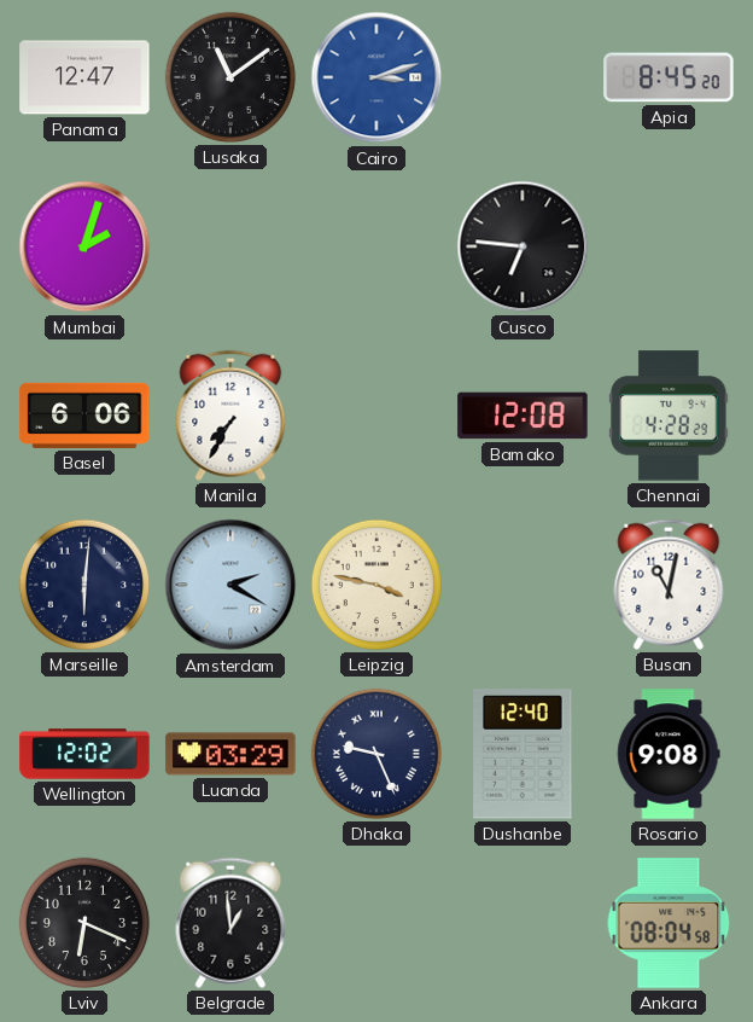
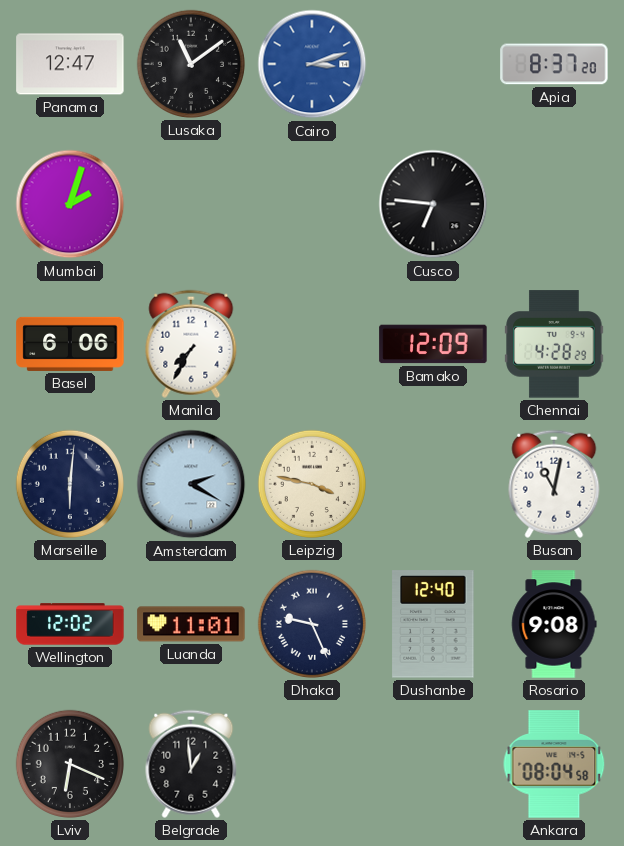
Apia: 8:45 -> 8:37
Bamako: 12:08 -> 12:09
Luanda: 03:29 -> 11:01
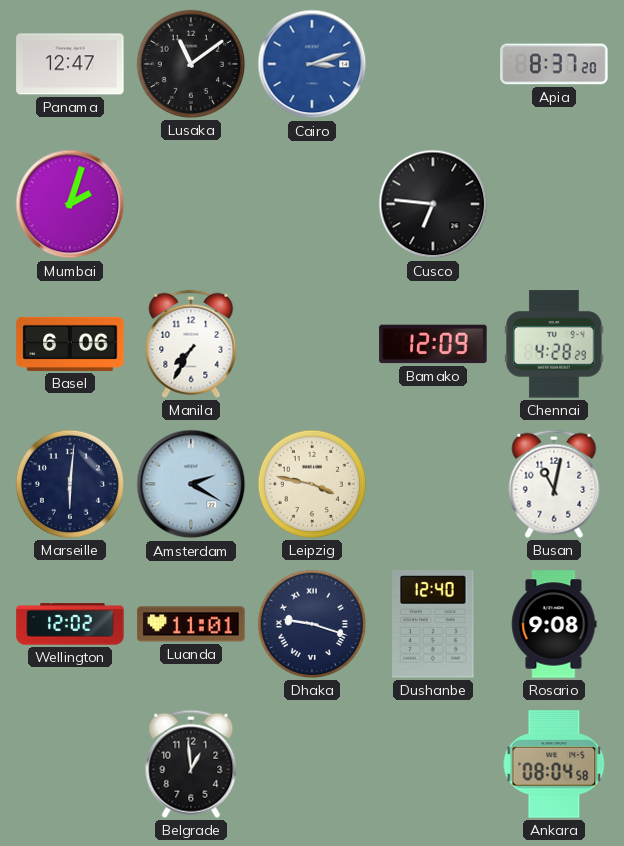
Dhaka: 9:26 -> 9:18
Lviv: 6:19 -> none
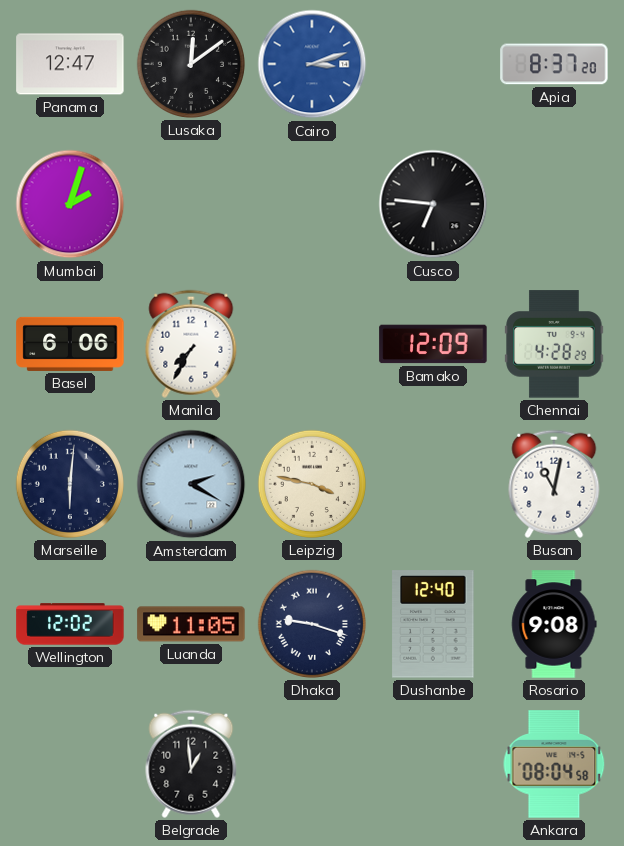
Lusaka: 11:09 -> 12:09
Luanda: 11:01 -> 11:05
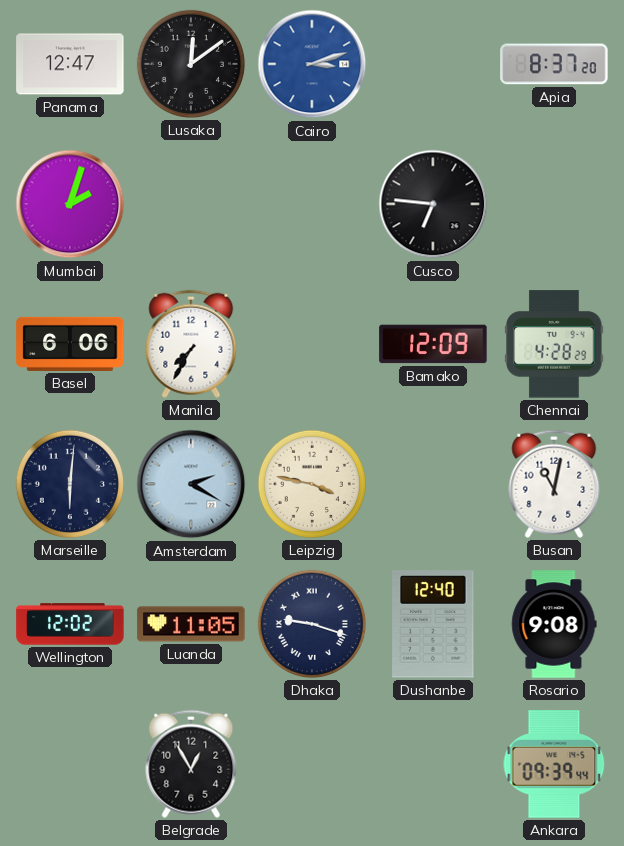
Belgrade: 12:59 -> 12:55
Ankara: 08:04 -> 09:39
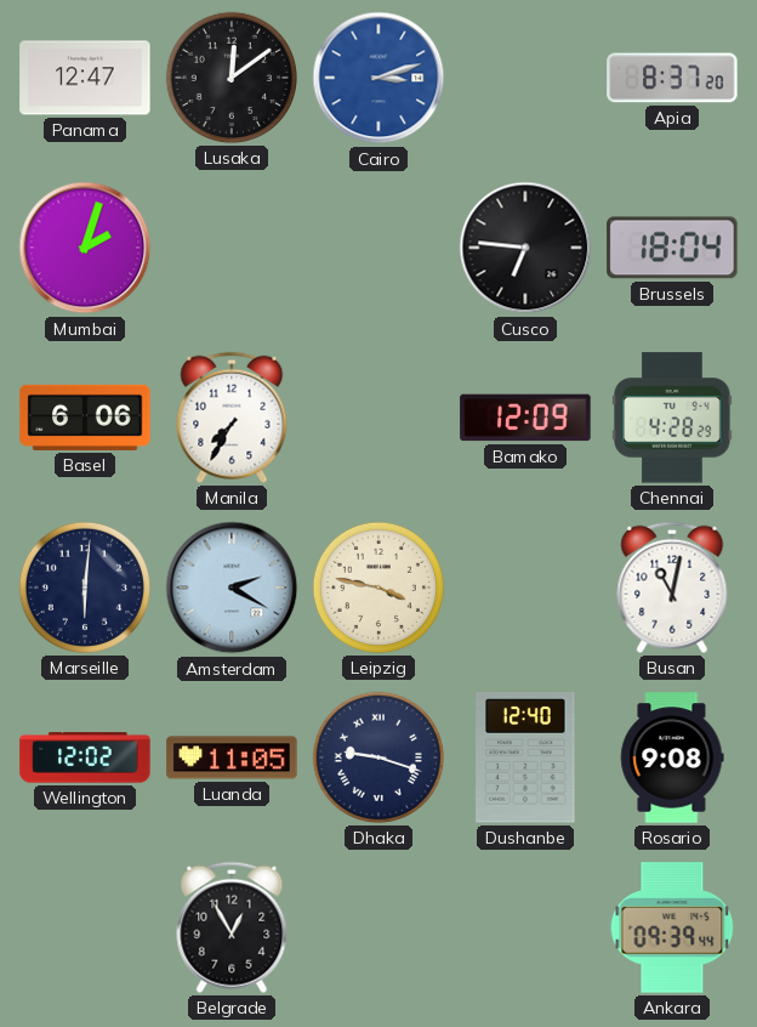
Brussels: none -> 18:04
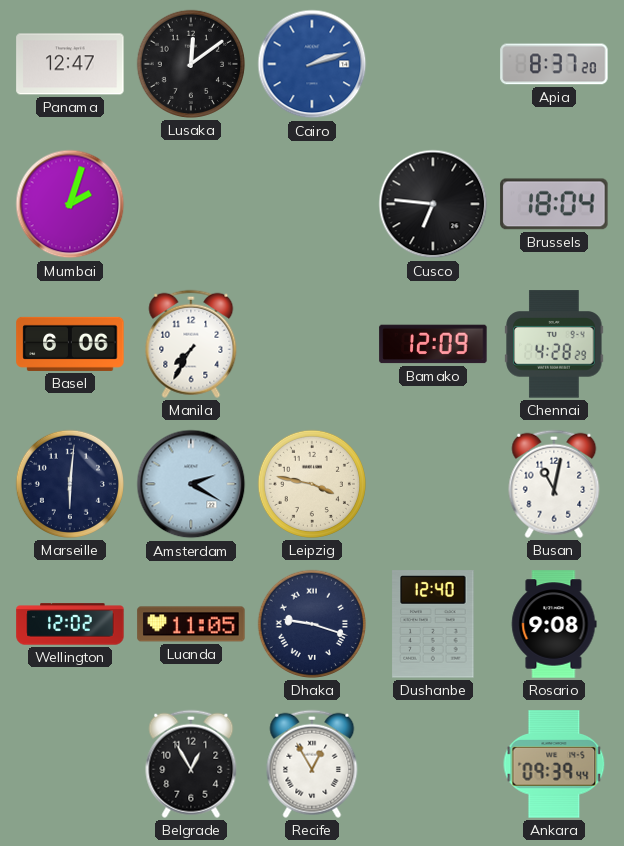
Cairo: 3:12 -> 2:12
Recife: none -> 12:55
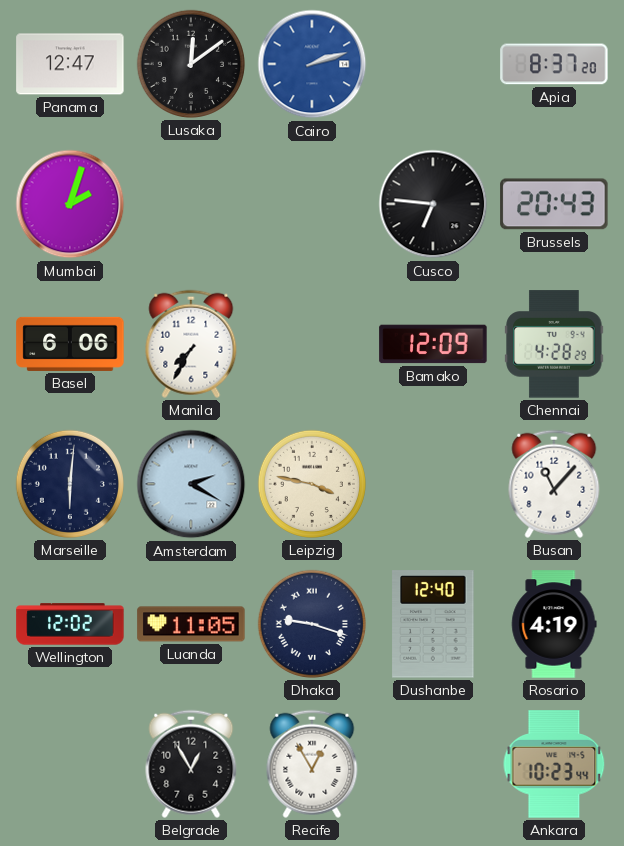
Brussels: 18:04 -> 20:43
Busan: 11:02 -> 11:07
Rosario: 9:08 -> 4:19
Ankara: 09:39 -> 10:23
